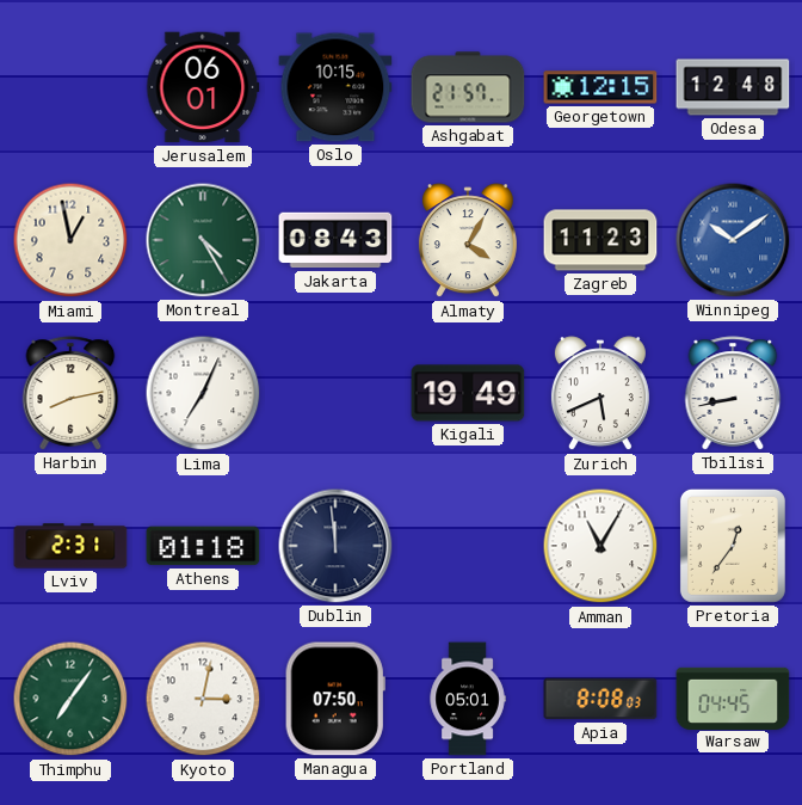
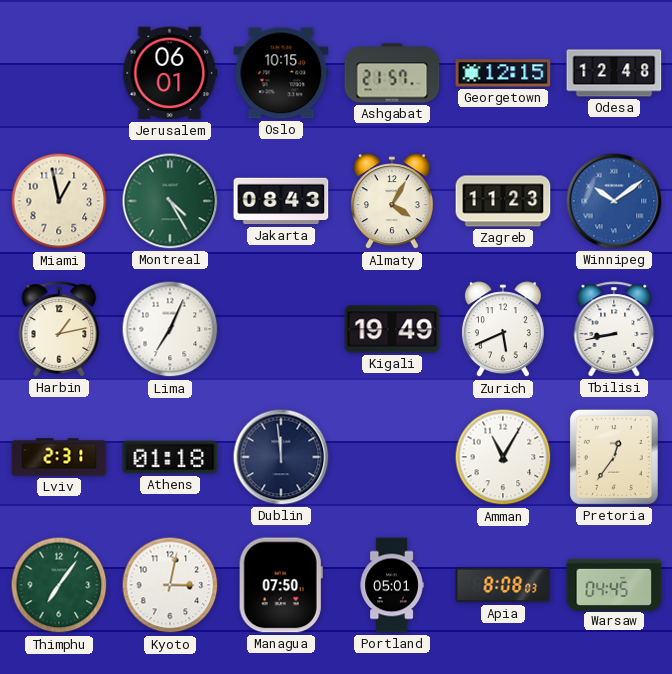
Harbin: 8:13 -> 1:13
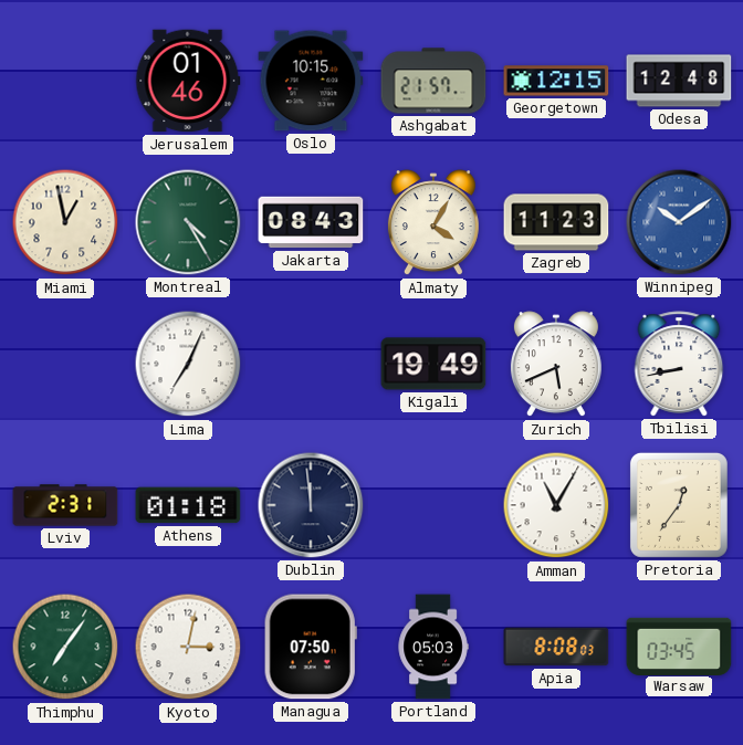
Jerusalem: 06:01 -> 01:46
Harbin: 1:13 -> none
Portland: 05:01 -> 05:03
Warsaw: 04:45 -> 03:45
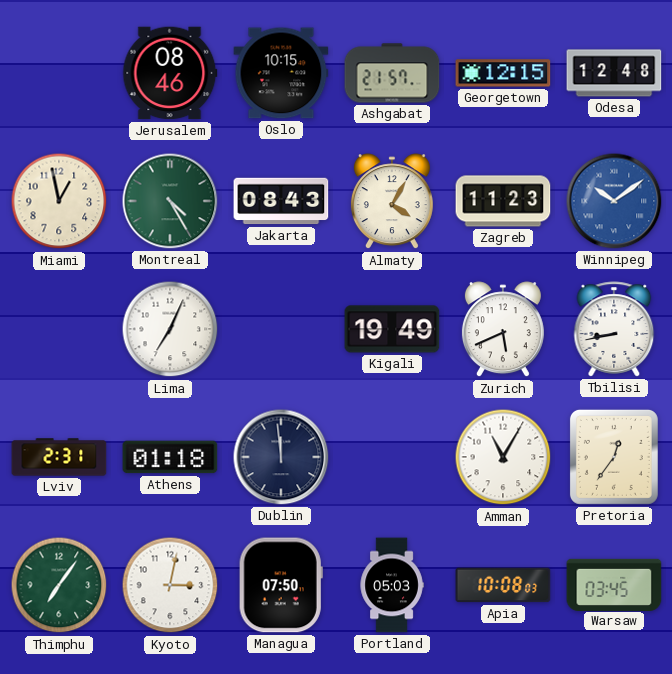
Jerusalem: 01:46 -> 08:46
Apia: 8:08 -> 10:08
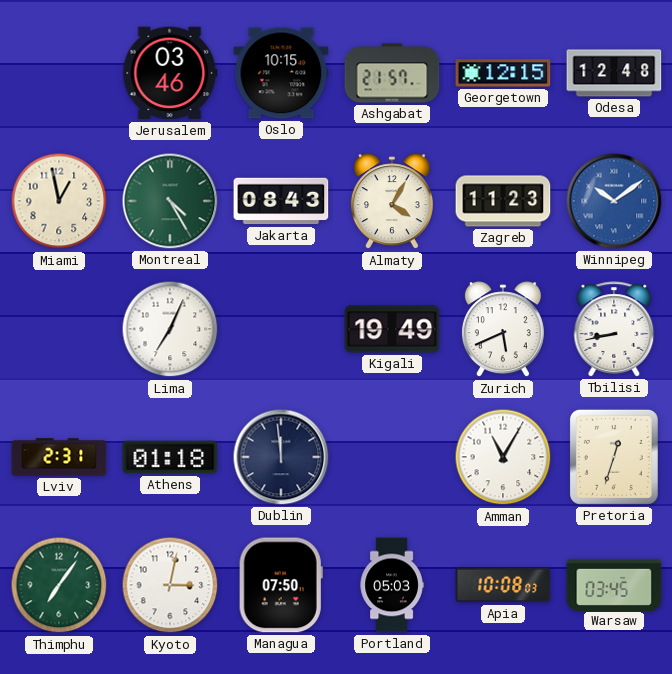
Jerusalem: 08:46 -> 03:46
Pretoria: 12:36 -> 12:33
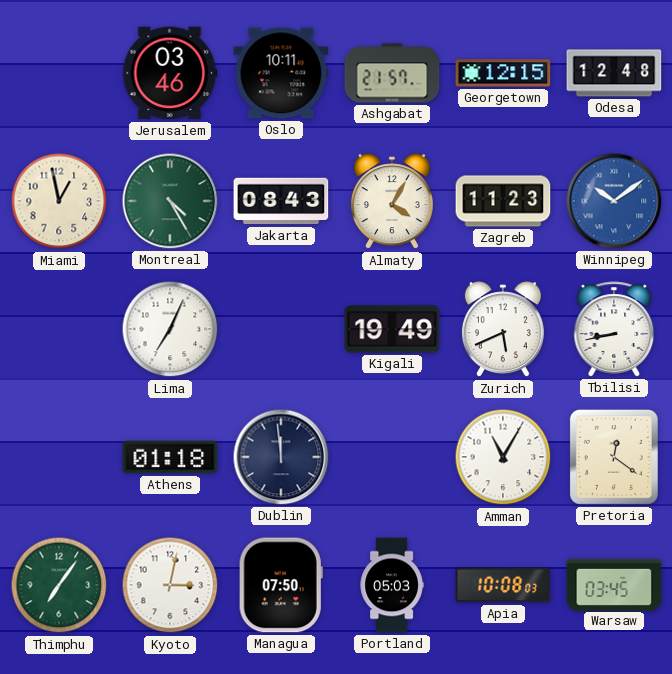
Oslo: 10:15 -> 10:11
Lviv: 2:31 -> none
Pretoria: 12:33 -> 12:21
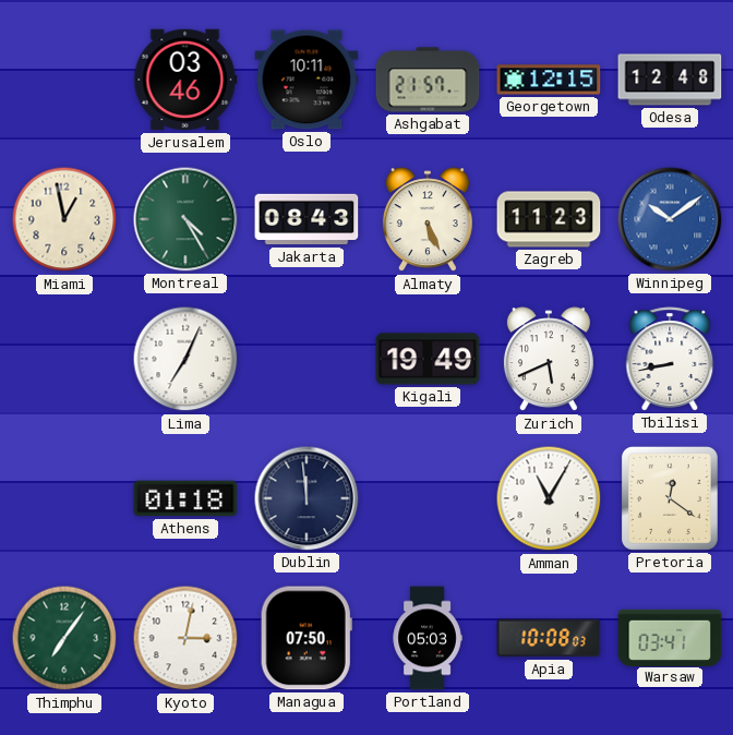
Almaty: 4:05 -> 5:26
Warsaw: 03:45 -> 03:41
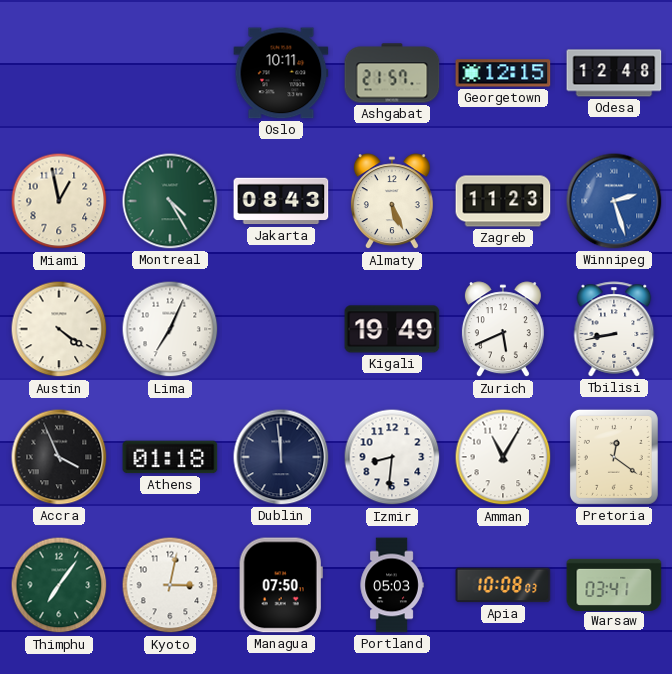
Jerusalem: 03:46 -> none
Winnipeg: 10:09 -> 2:27
Austin: none -> 4:21
Accra: none -> 3:56
Izmir: none -> 8:31
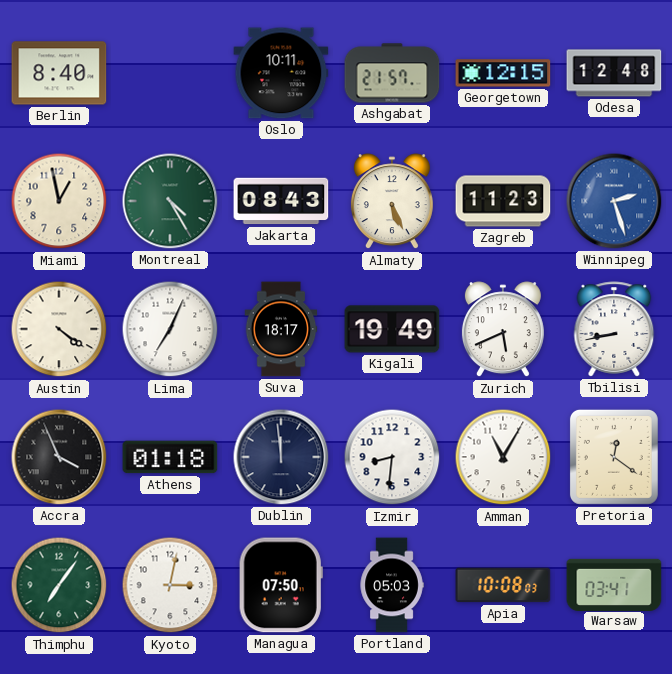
Berlin: none -> 8:40
Suva: none -> 18:17
